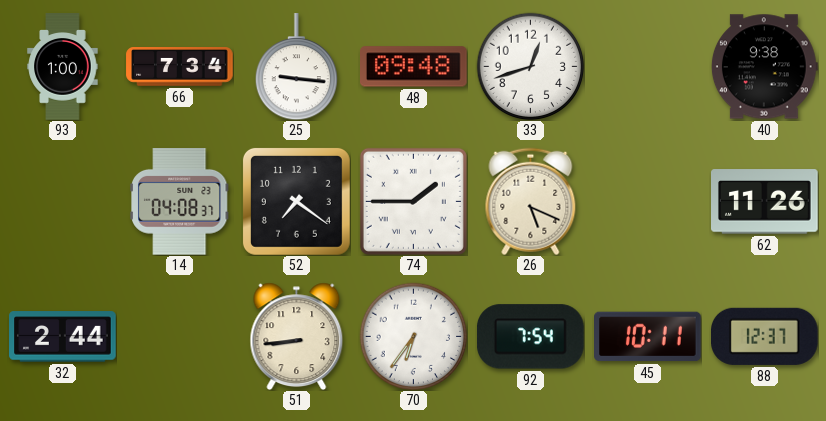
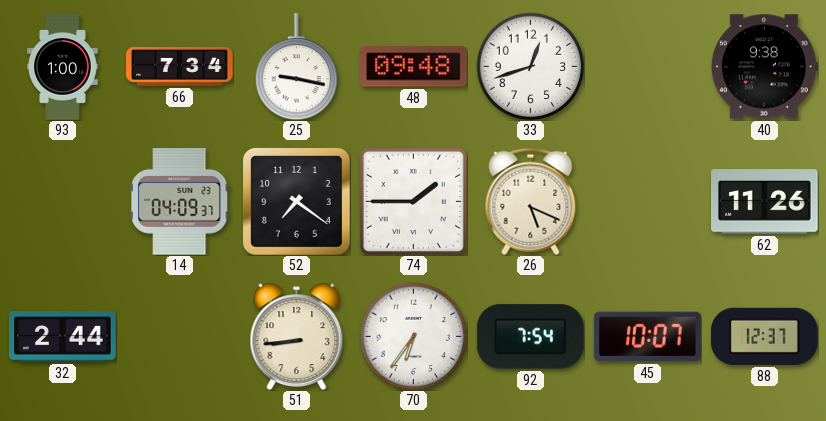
25: 9:16 -> 9:17
14: 04:08 -> 04:09
45: 10:11 -> 10:07
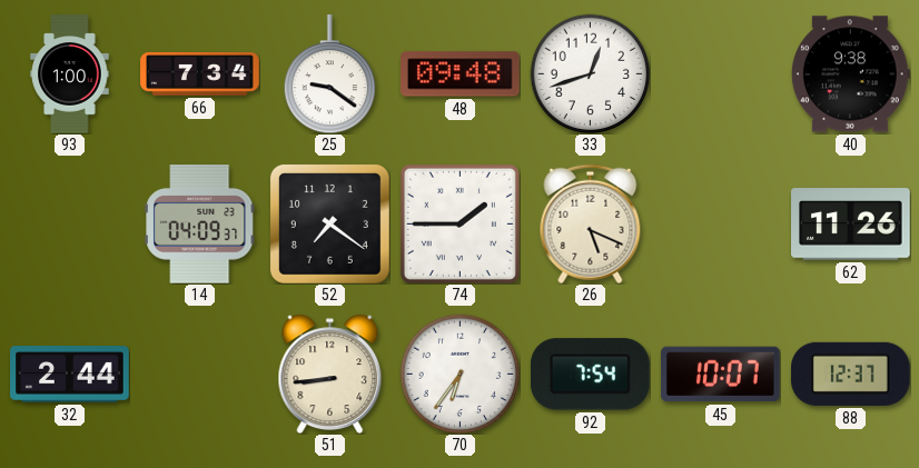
25: 9:17 -> 9:21
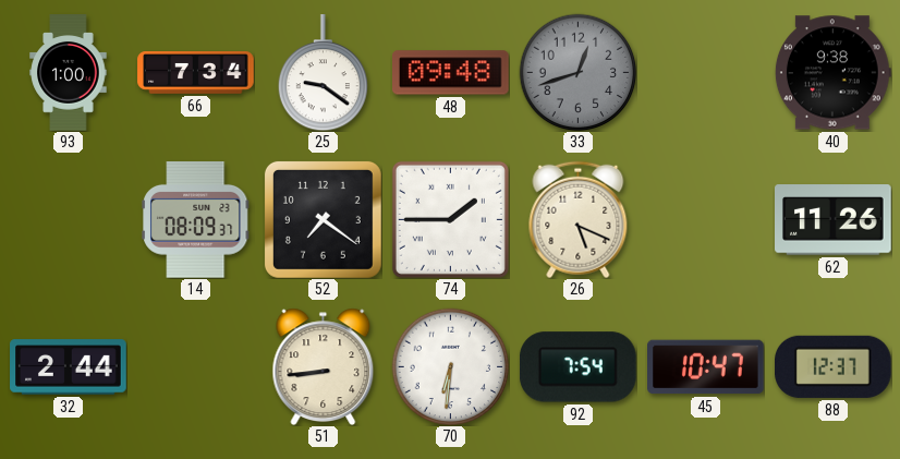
33 dial: white -> grey
14: 04:09 -> 08:09
70: 6:36 -> 6:31
45: 10:07 -> 10:47
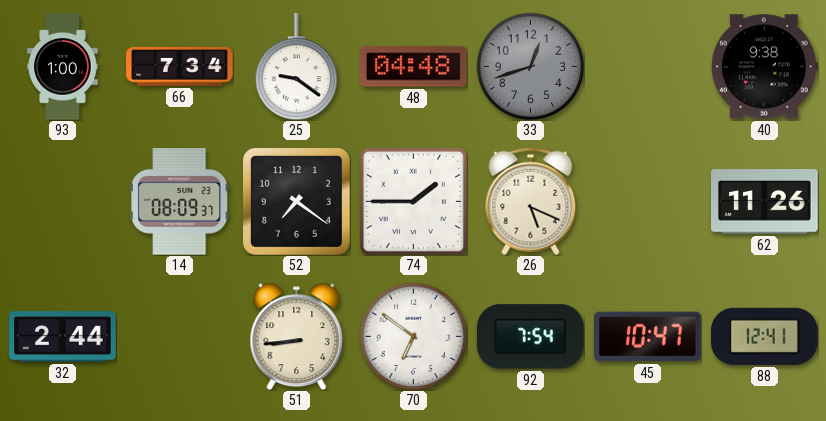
48: 09:48 -> 04:48
70: 6:31 -> 6:51
88: 12:37 -> 12:41
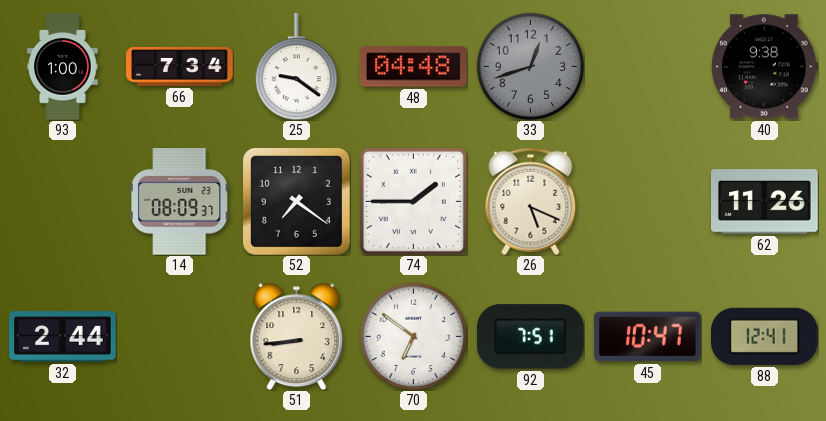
92: 7:54 -> 7:51
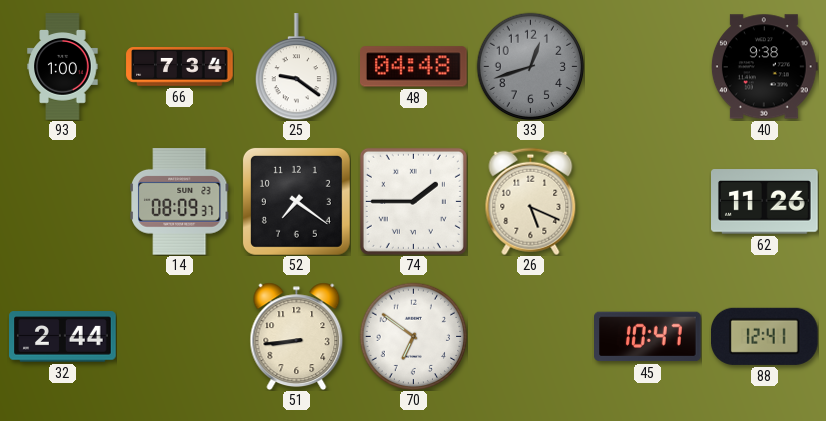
92: 7:51 -> none
